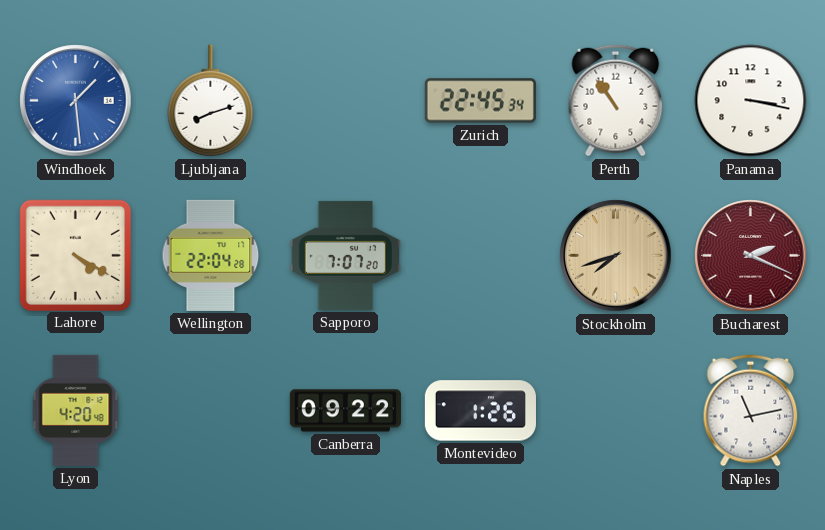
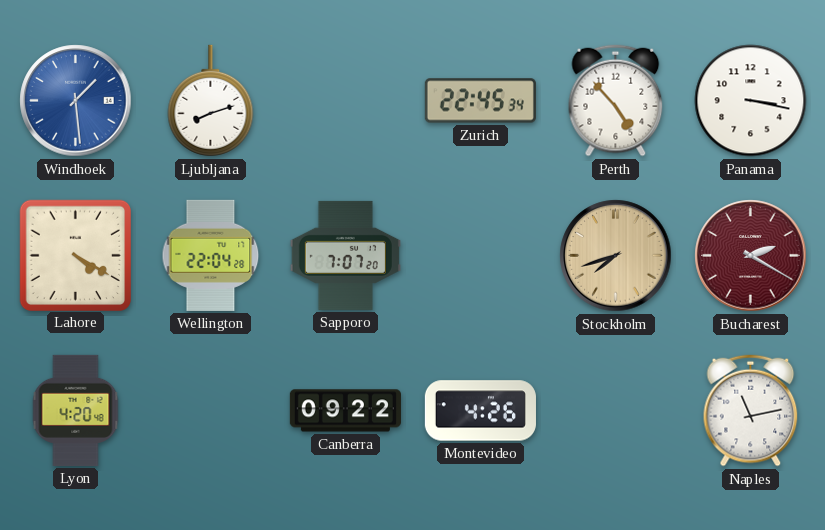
Perth: 10:54 -> 4:53
Bucharest: 2:19 -> 2:20
Montevideo: 1:26 -> 4:26
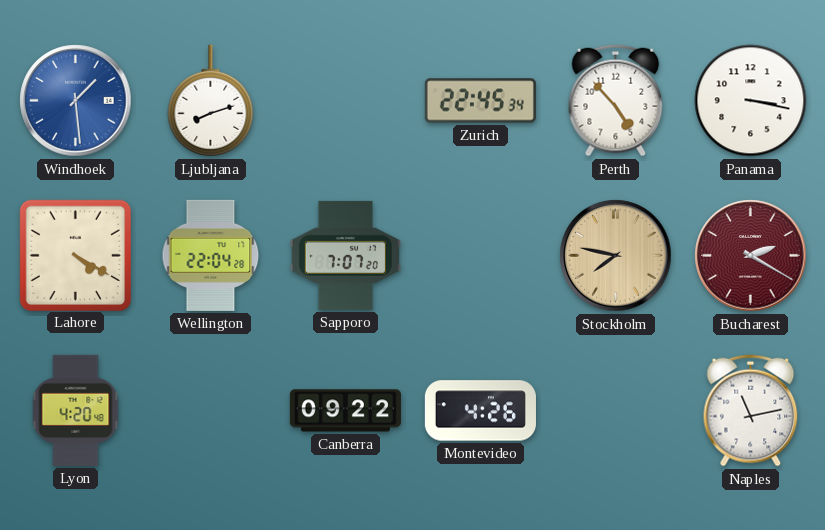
Stockholm: 7:42 -> 7:47
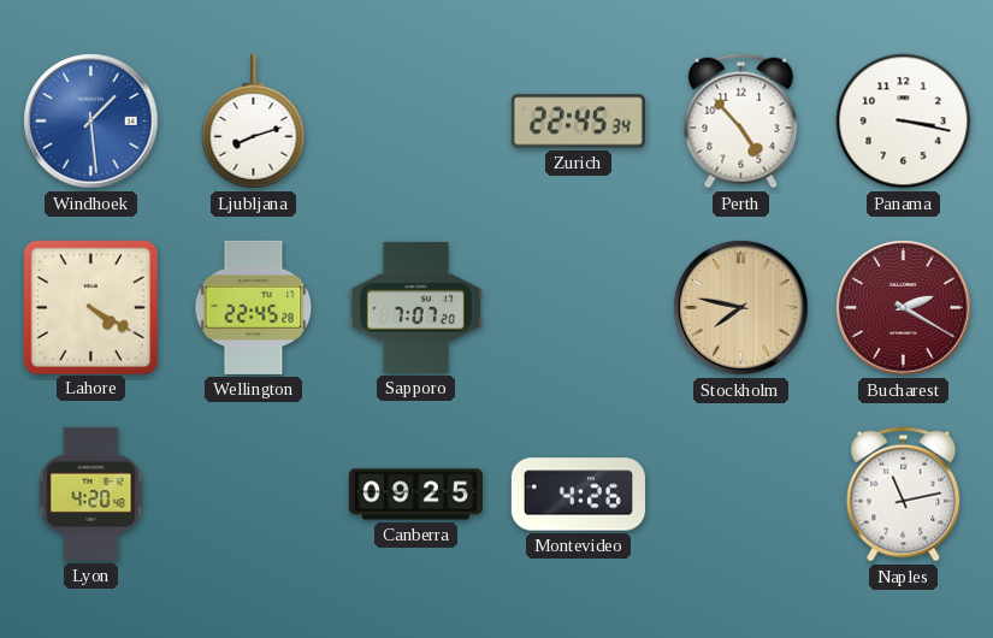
Wellington: 22:04 -> 22:45
Canberra: 09:22 -> 09:25
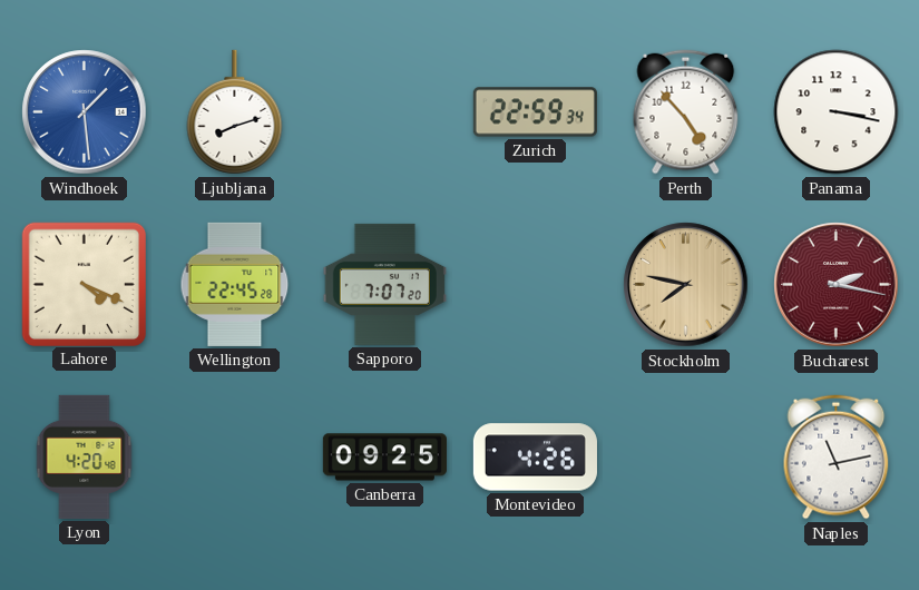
Zurich: 22:45 -> 22:59
Lahore: 4:20 -> 4:19
Bucharest: 2:20 -> 2:17
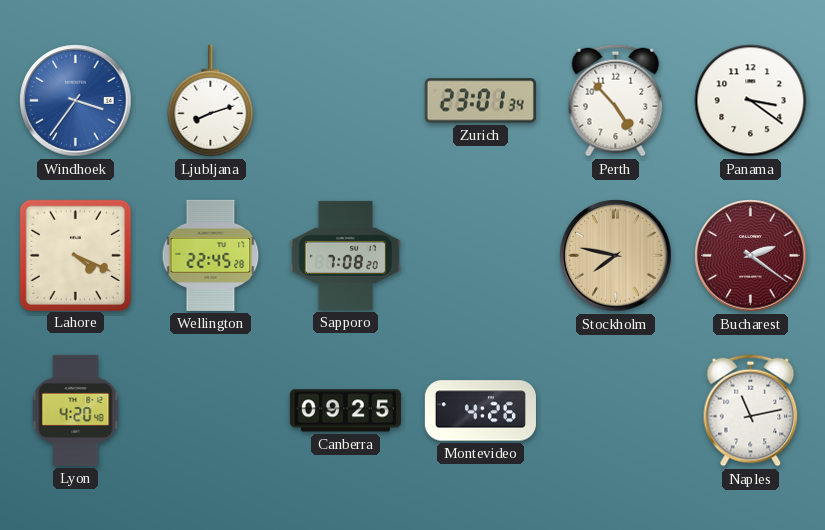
Windhoek: 1:29 -> 3:36
Zurich: 22:59 -> 23:01
Panama: 3:17 -> 3:21
Sapporo: 7:07 -> 7:08
Bucharest: 2:17 -> 2:21
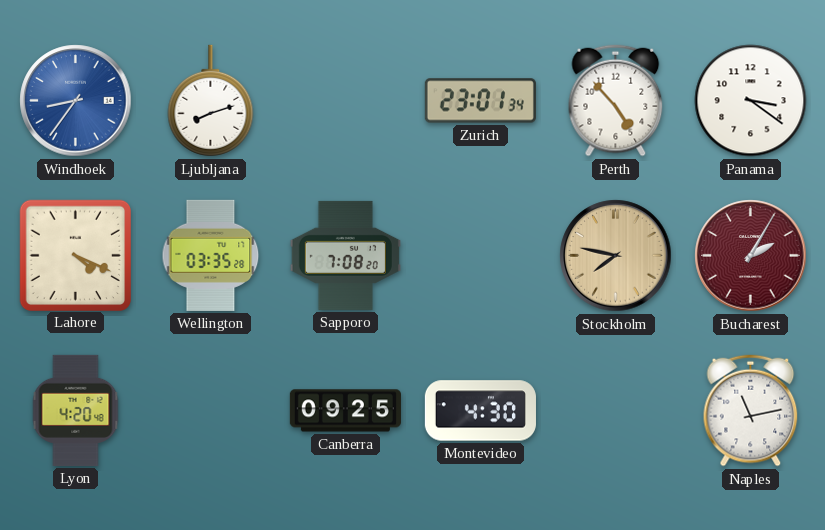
Windhoek: 3:36 -> 8:36
Wellington: 22:45 -> 03:35
Bucharest: 2:21 -> 2:05
Montevideo: 4:26 -> 4:30
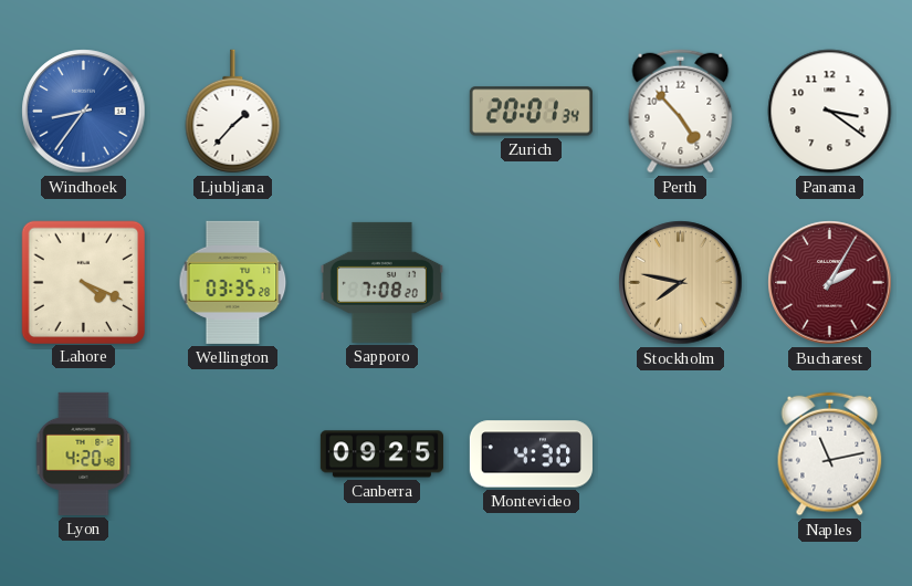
Ljubljana: 8:12 -> 1:37
Zurich: 23:01 -> 20:01
